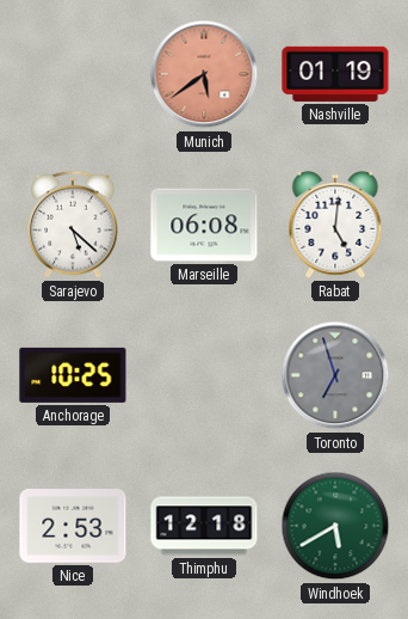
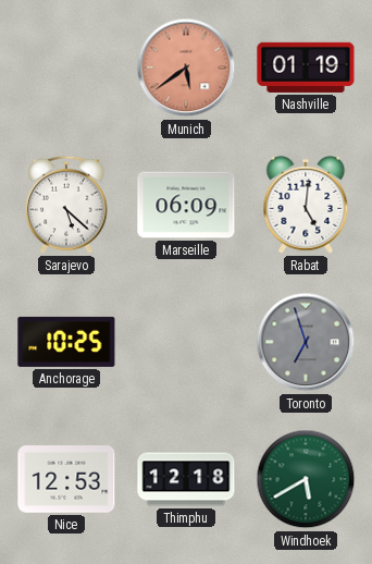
Marseille: 06:08 -> 06:09
Nice: 2:53 -> 12:53
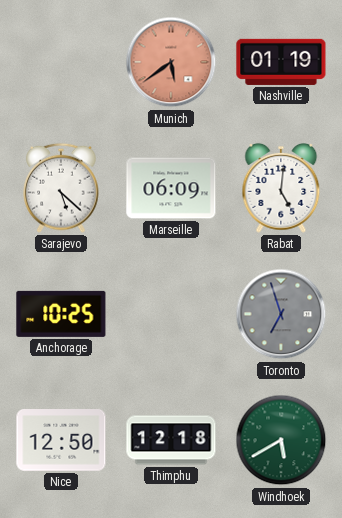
Nice: 12:53 -> 12:50
